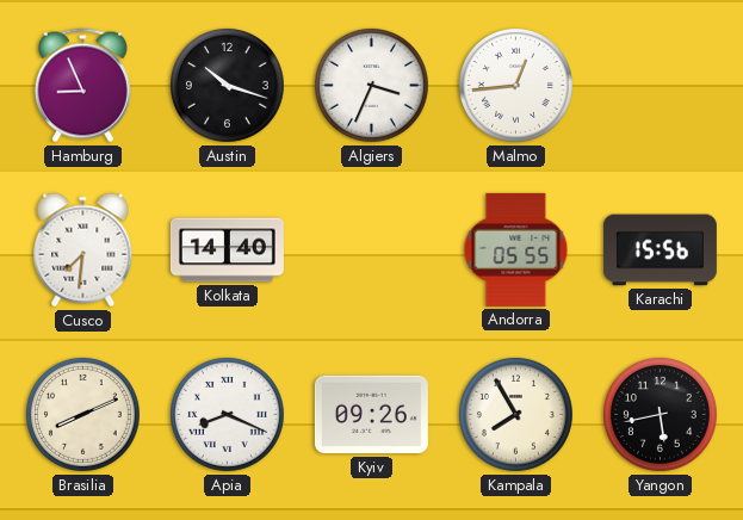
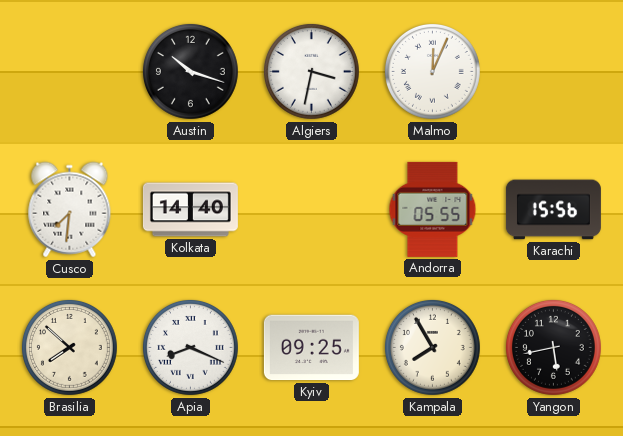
Hamburg: 8:56 -> none
Algiers: 3:34 -> 3:32
Malmo: 12:44 -> 12:04
Brasilia: 8:11 -> 7:52
Kyiv: 09:26 -> 09:25
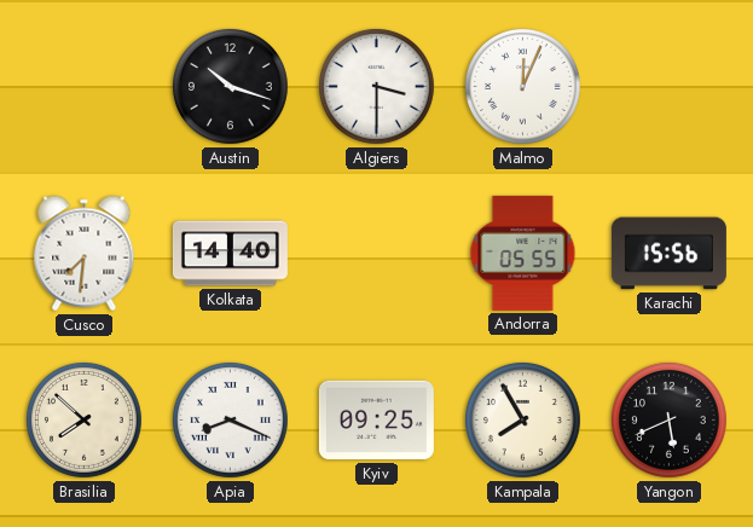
Algiers: 3:32 -> 3:30
Yangon: 5:43 -> 5:41
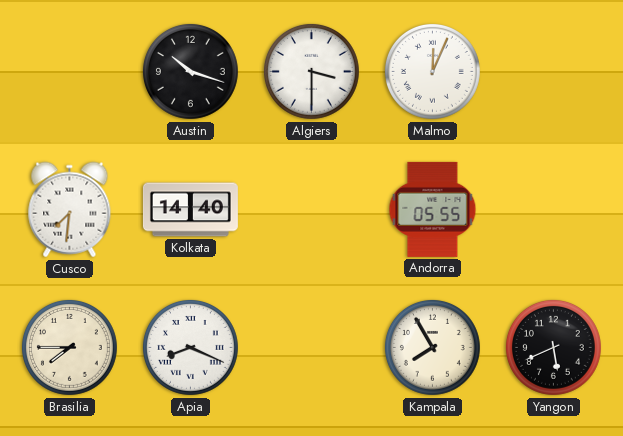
Karachi: 15:56 -> none
Brasilia: 7:52 -> 7:45
Kyiv: 09:25 -> none
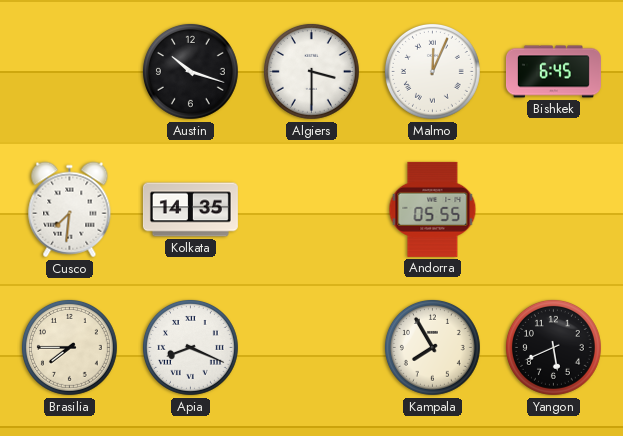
Bishkek: none -> 6:45
Kolkata: 14:40 -> 14:35
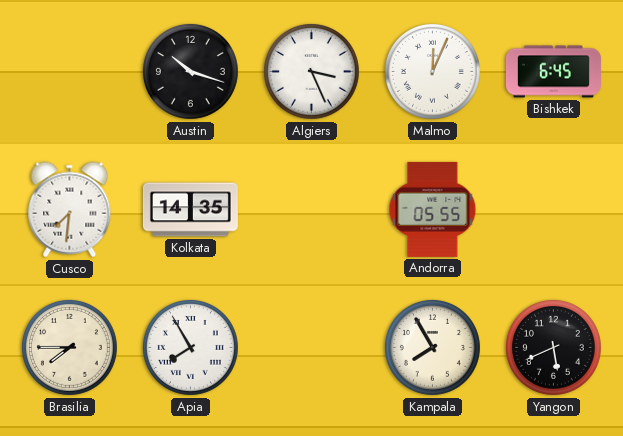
Algiers: 3:30 -> 3:26
Apia: 8:19 -> 7:55
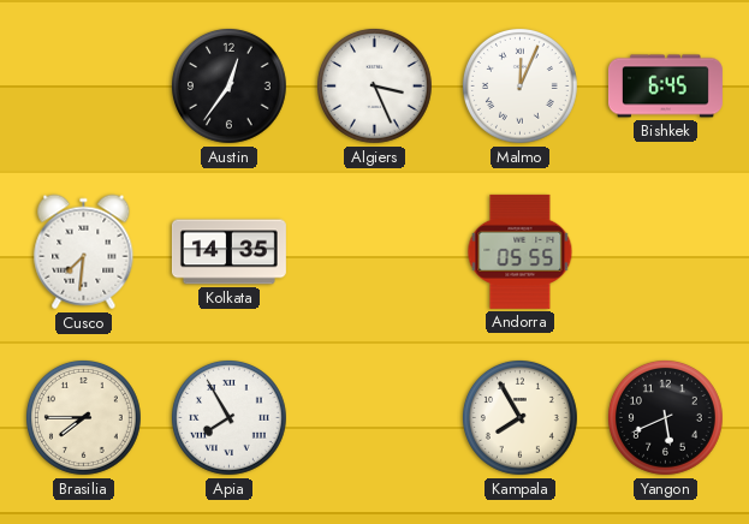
Austin: 10:18 -> 12:36
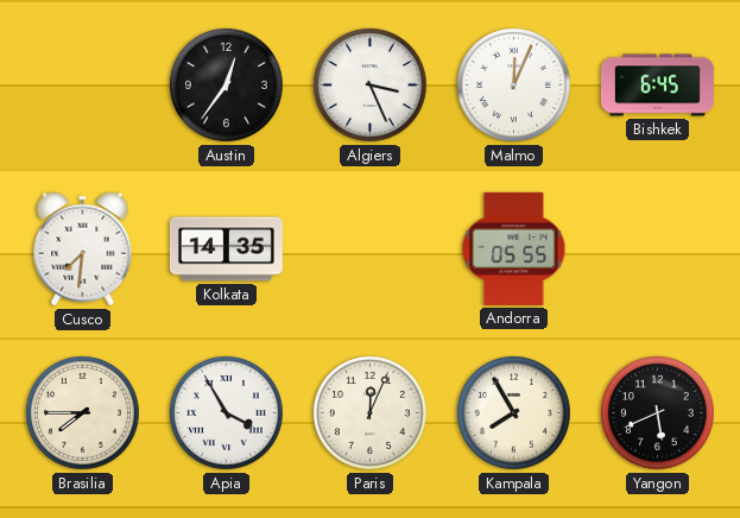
Apia: 7:55 -> 3:55
Paris: none -> 12:04
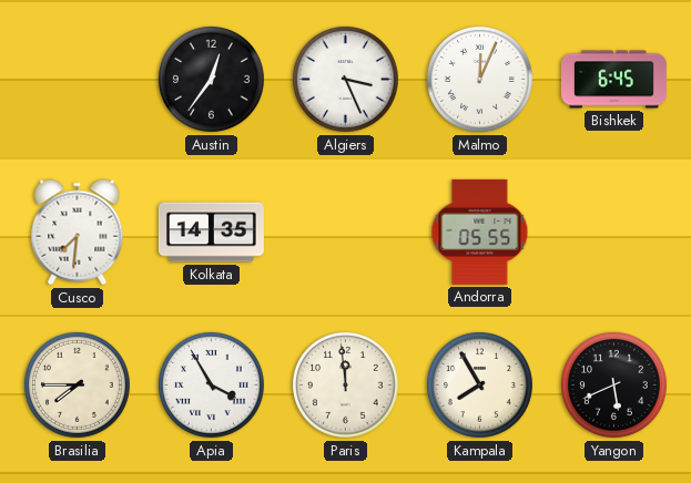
Paris: 12:04 -> 11:59
